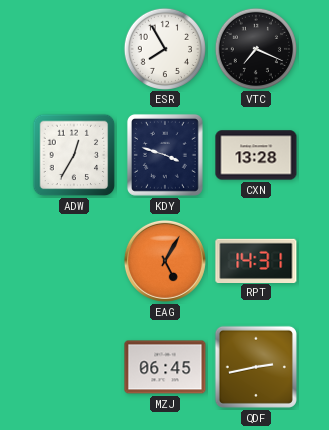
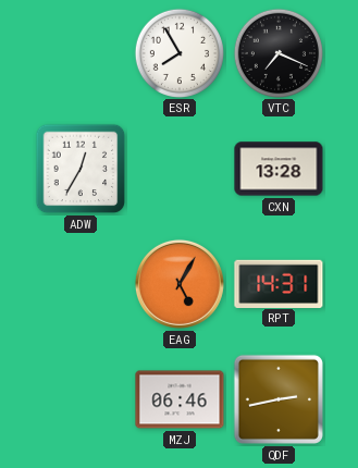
KDY: 3:48 -> none
MZJ: 06:45 -> 06:46
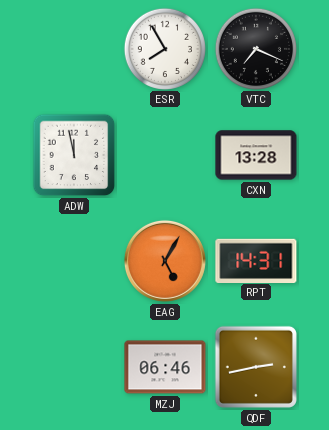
ADW: 12:35 -> 11:58
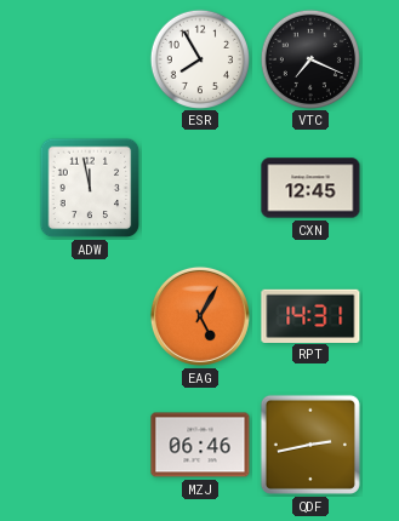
CXN: 13:28 -> 12:45
